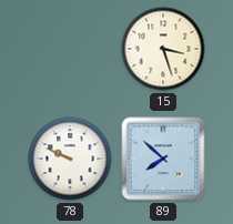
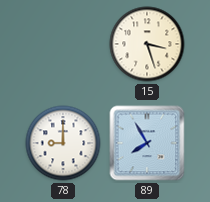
78: 9:49 -> 9:00
89: 7:52 -> 7:55
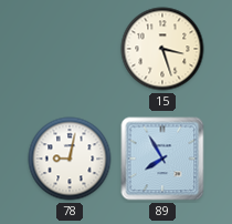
78: 9:00 -> 9:02
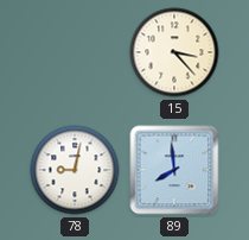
15: 3:27 -> 3:23
89: 7:55 -> 7:59
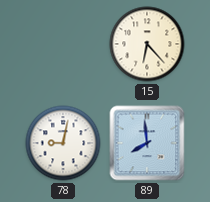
15: 3:23 -> 6:23
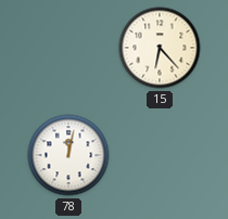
78: 9:02 -> 12:02
89: 7:59 -> none
